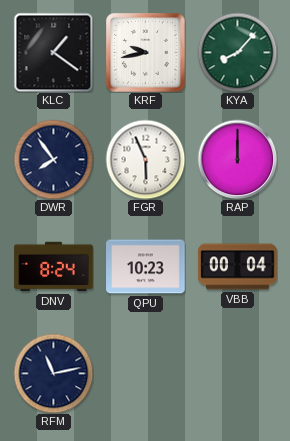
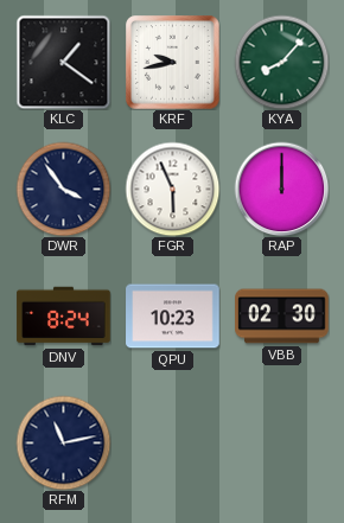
DWR: 7:54 -> 3:54
VBB: 00:04 -> 02:30
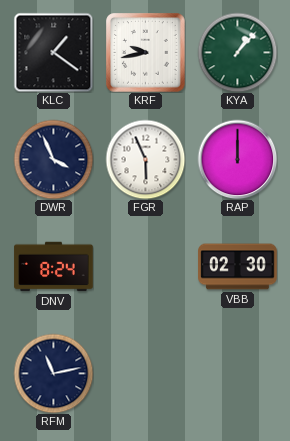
KYA: 8:07 -> 1:07
DWR: 3:54 -> 3:56
QPU: 10:23 -> none
